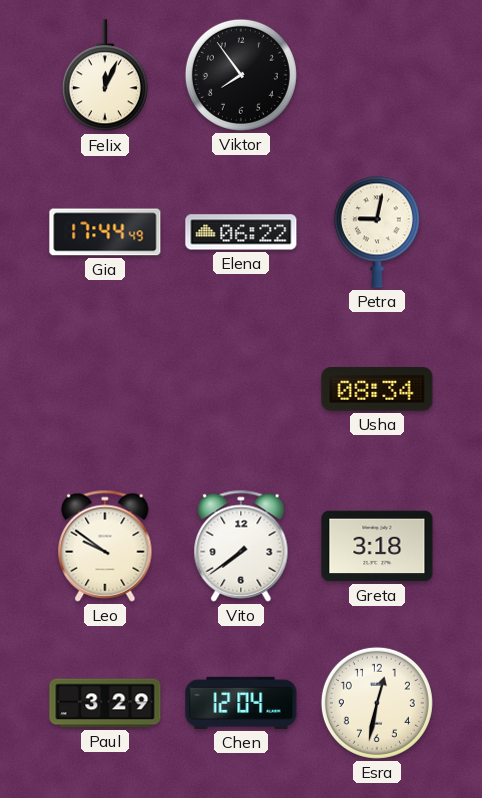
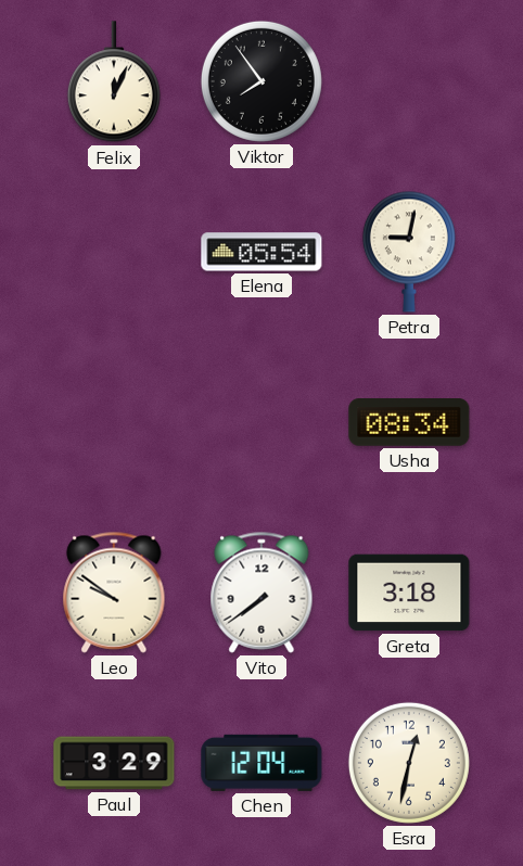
Gia: 17:44 -> none
Elena: 06:22 -> 05:54
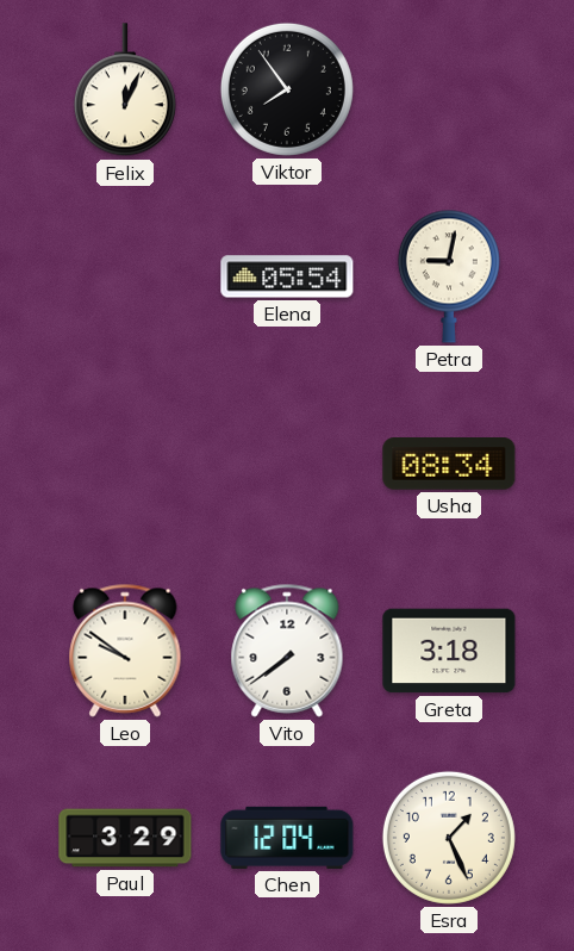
Esra: 12:32 -> 1:26
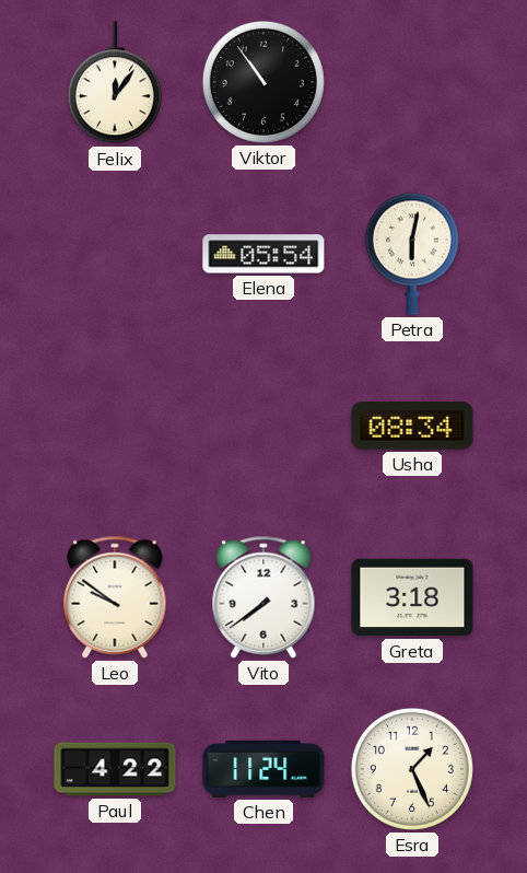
Felix: 12:04 -> 12:06
Viktor: 7:54 -> 10:54
Petra: 9:02 -> 6:02
Paul: 3:29 -> 4:22
Chen: 12:04 -> 11:24
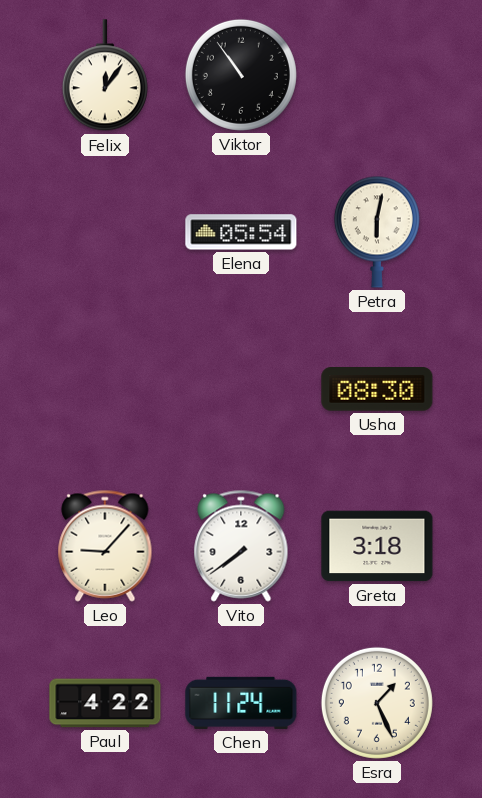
Usha: 08:34 -> 08:30
Leo: 9:51 -> 9:07
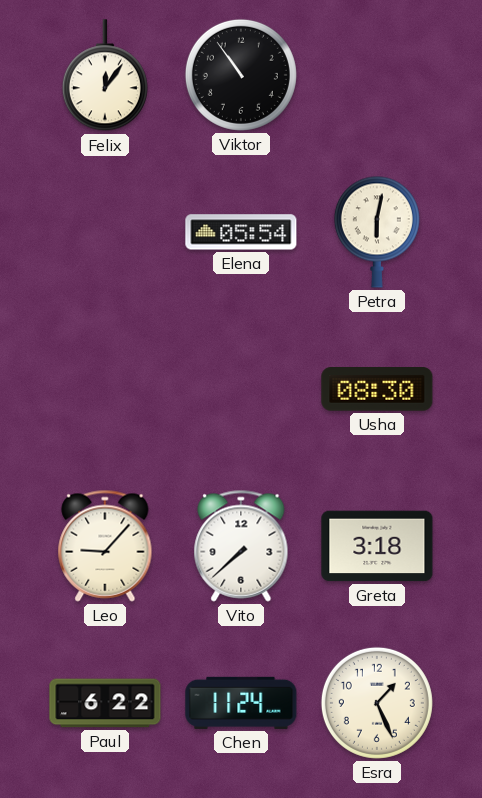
Vito: 7:39 -> 7:38
Paul: 4:22 -> 6:22
